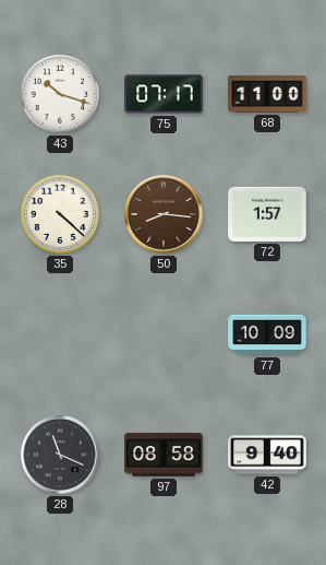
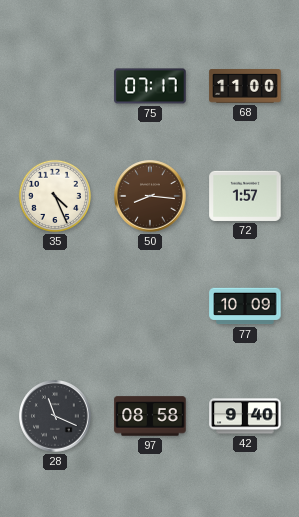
43: 10:18 -> none
35: 4:22 -> 4:26
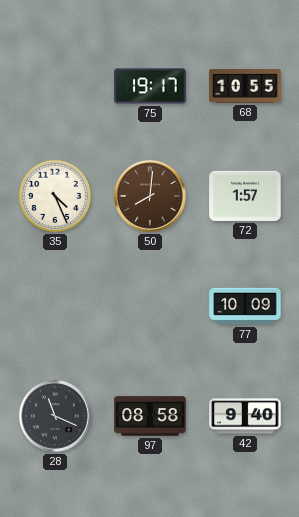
75: 07:17 -> 19:17
68: 11:00 -> 10:55
50: 8:16 -> 8:01
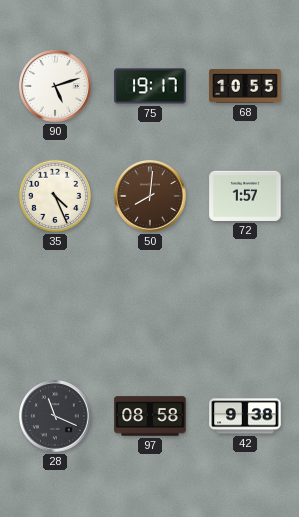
90: none -> 5:12
77: 10:09 -> none
42: 9:40 -> 9:38
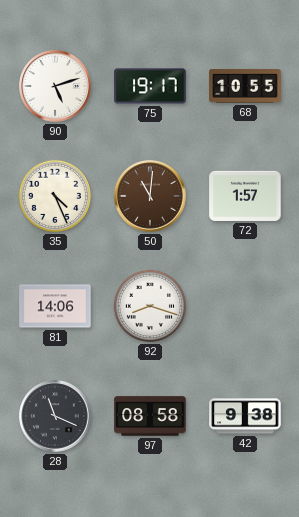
50: 8:01 -> 11:01
81: none -> 14:06
92: none -> 8:18
